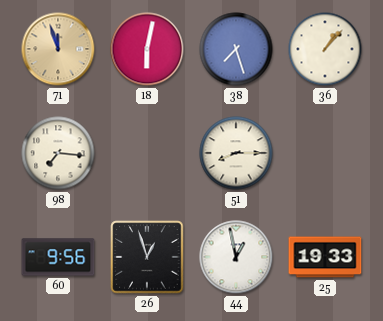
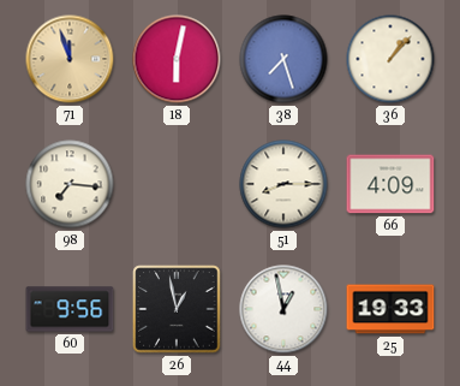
66: none -> 4:09
26: 12:57 -> 12:58
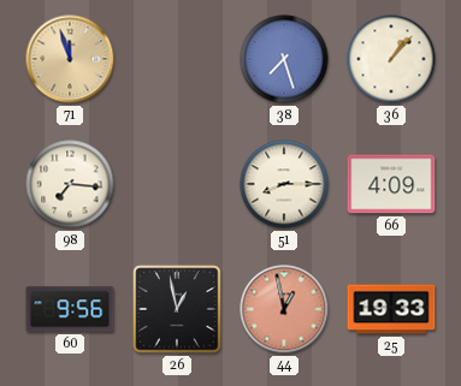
18: 6:02 -> none
44 dial: white -> salmon
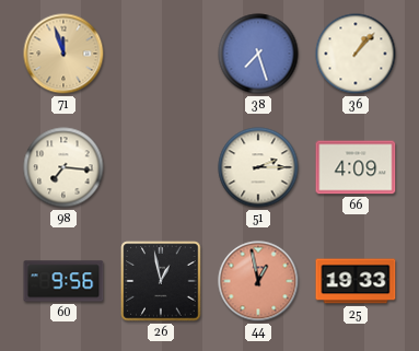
51: 8:15 -> 2:15
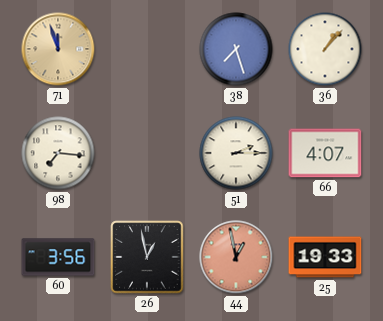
66: 4:09 -> 4:07
60: 9:56 -> 3:56
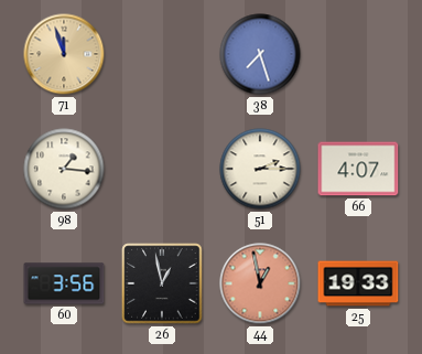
36: 1:07 -> none
98: 7:16 -> 1:16
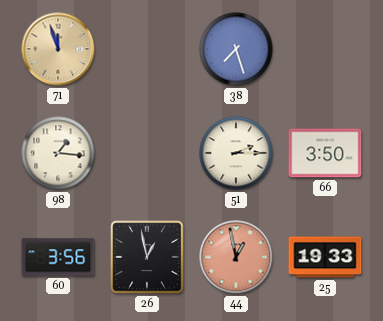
66: 4:07 -> 3:50
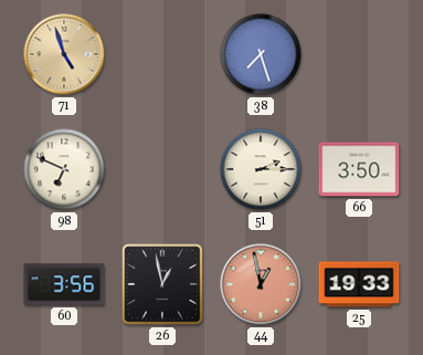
71: 11:57 -> 4:57
98: 1:16 -> 6:49
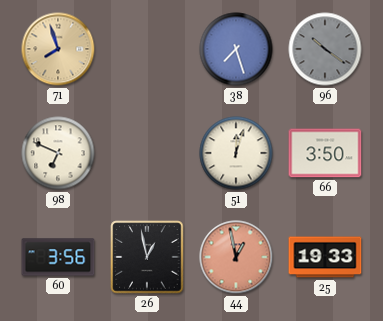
71: 4:57 -> 7:57
96: none -> 10:21
51: 2:15 -> 12:03
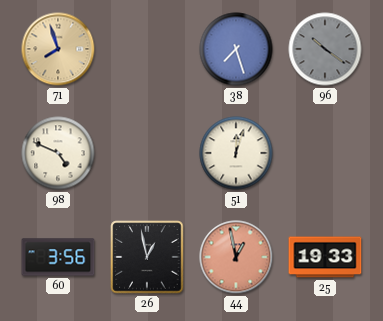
98: 6:49 -> 4:49
66: 3:50 -> none
